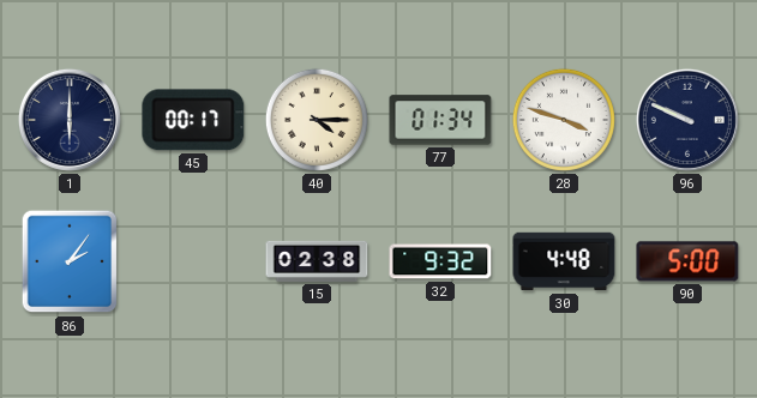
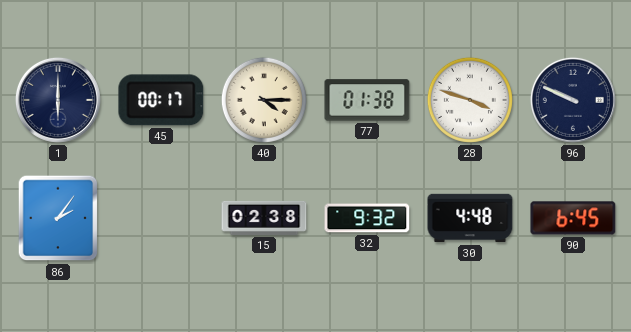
77: 01:34 -> 01:38
90: 5:00 -> 6:45
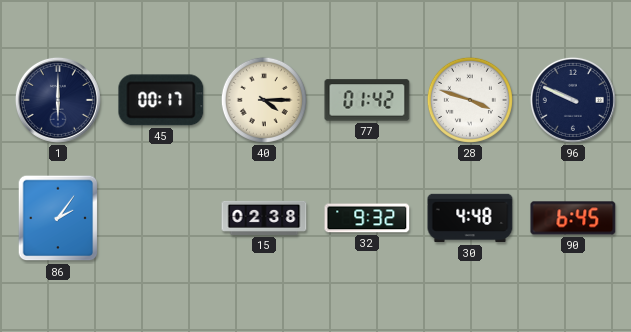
77: 01:38 -> 01:42
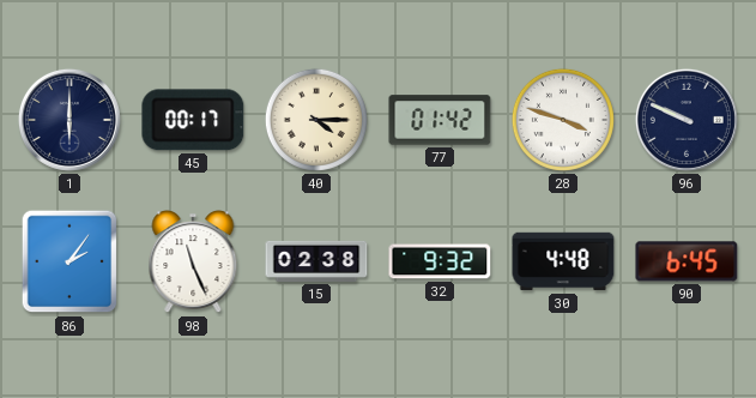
98: none -> 11:26
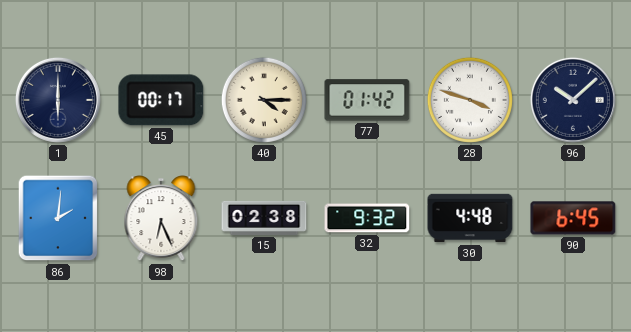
96: 9:49 -> 10:08
86: 2:06 -> 2:01
98: 11:26 -> 6:26
